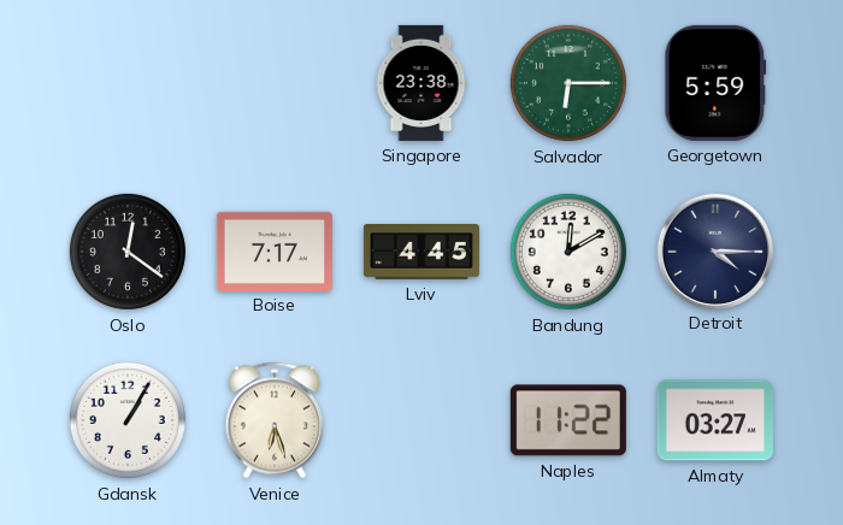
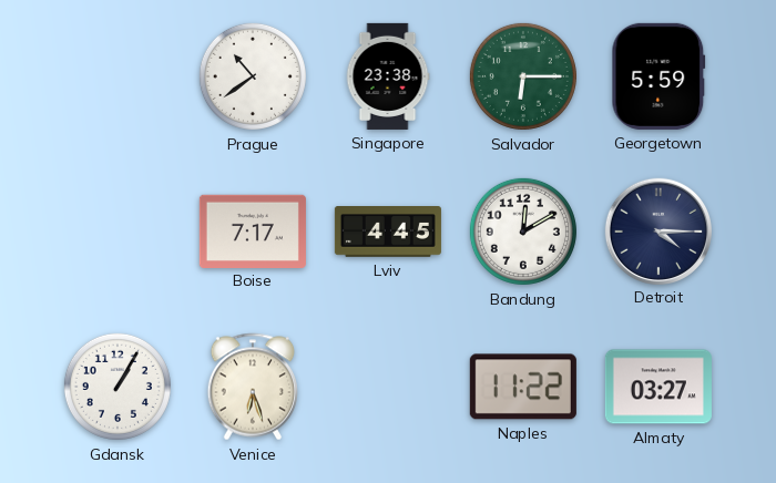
Prague: none -> 10:39
Oslo: 12:21 -> none
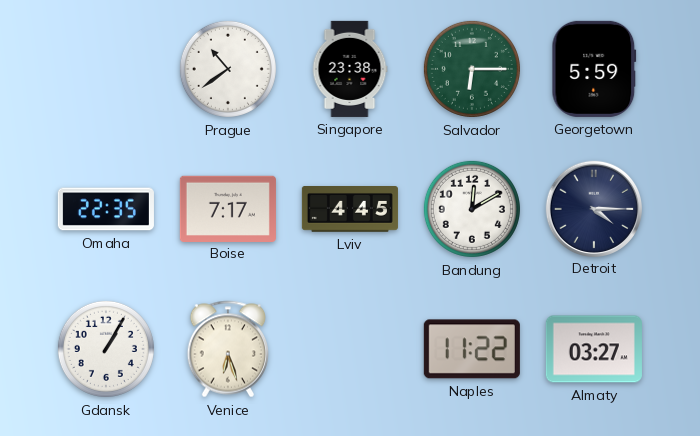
Omaha: none -> 22:35
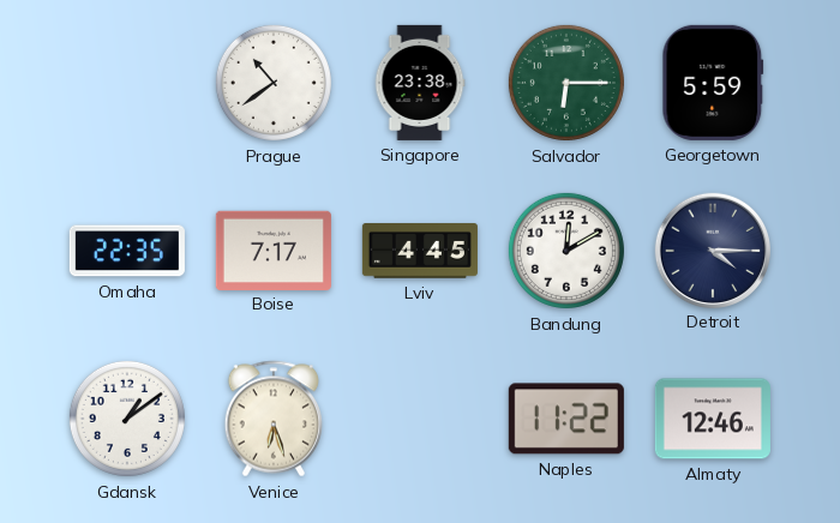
Gdansk: 1:05 -> 1:09
Almaty: 03:27 -> 12:46
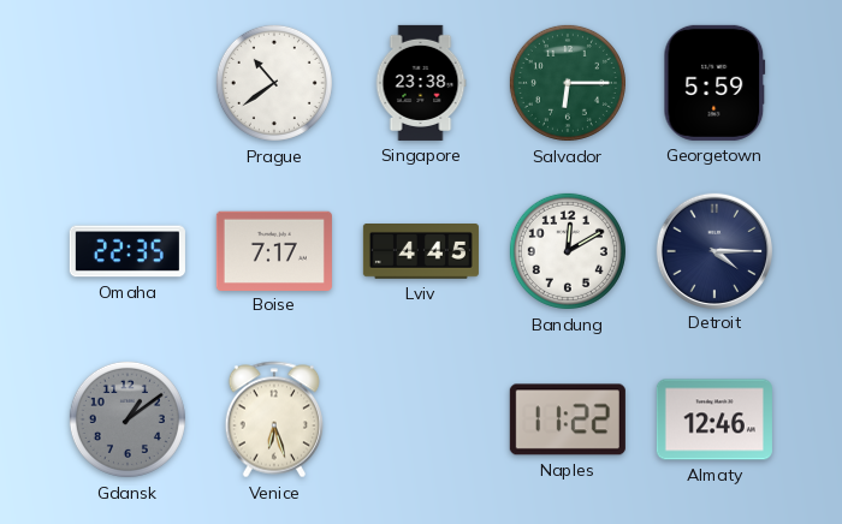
Gdansk dial: white -> grey
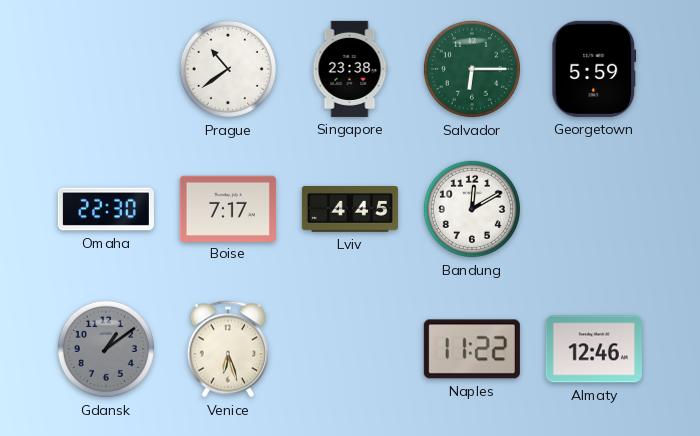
Omaha: 22:35 -> 22:30
Detroit: 4:15 -> none
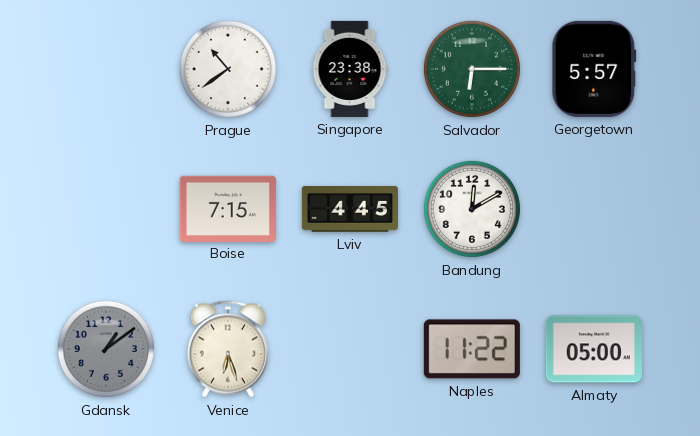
Georgetown: 5:59 -> 5:57
Omaha: 22:30 -> none
Boise: 7:17 -> 7:15
Almaty: 12:46 -> 05:00
